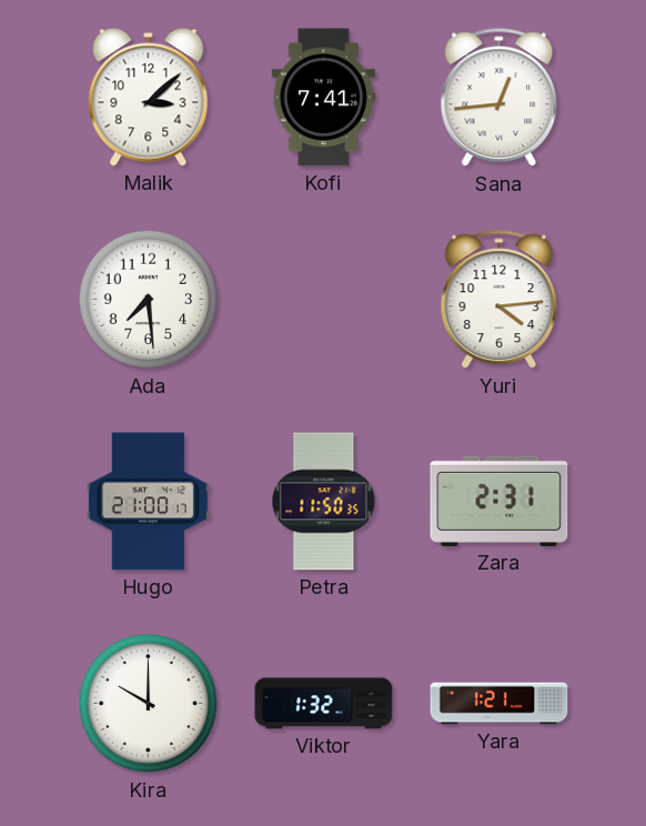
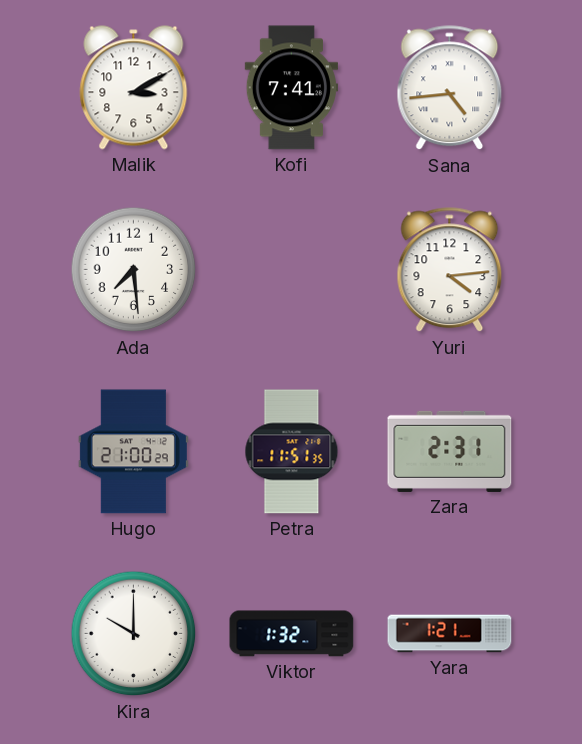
Malik: 3:08 -> 3:10
Sana: 12:44 -> 4:44
Hugo: 21:00:17 -> 21:00:29
Petra: 11:50 -> 11:51
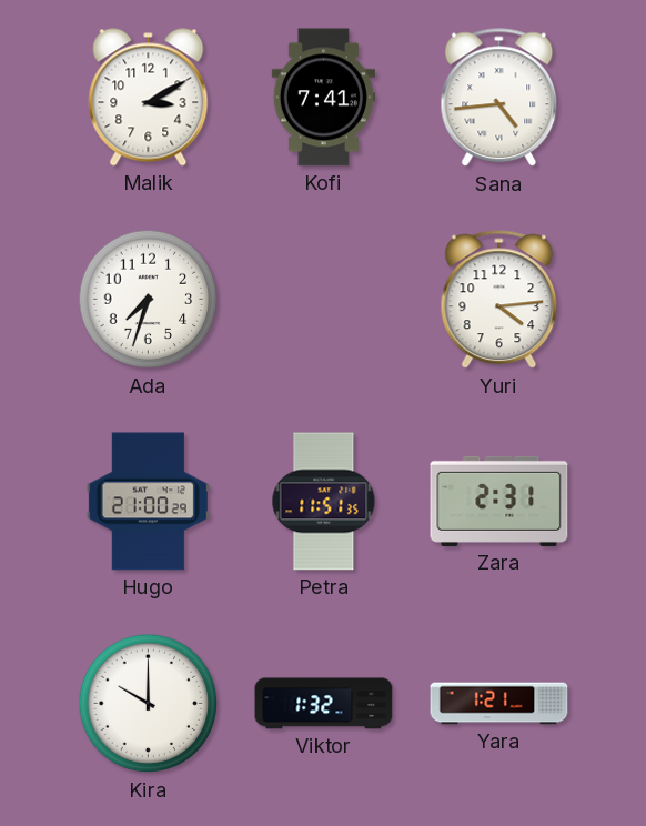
Ada: 7:29 -> 7:33
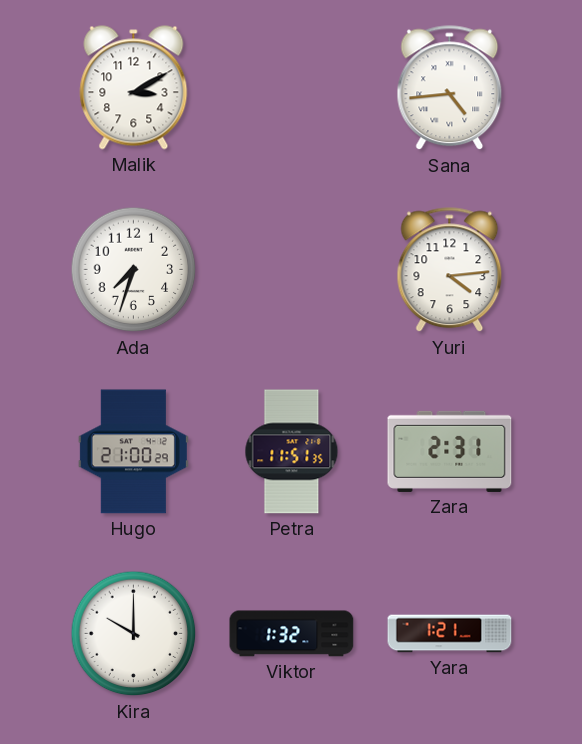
Kofi: 7:41 -> none
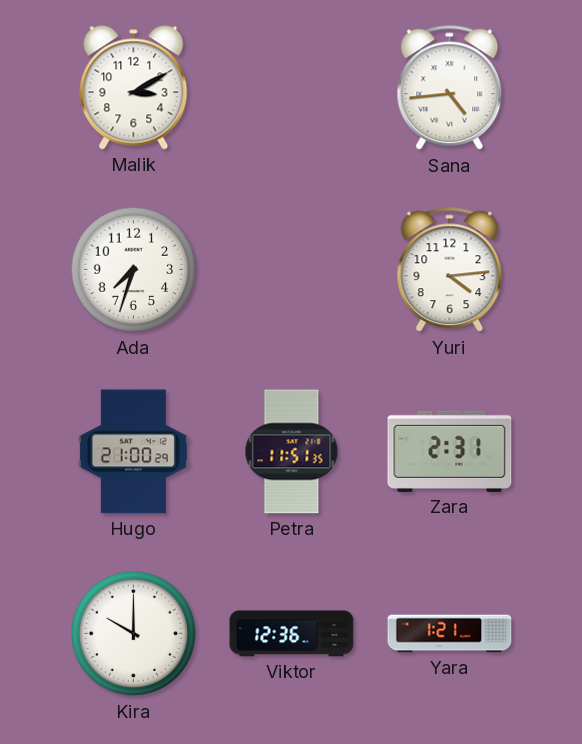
Viktor: 1:32 -> 12:36
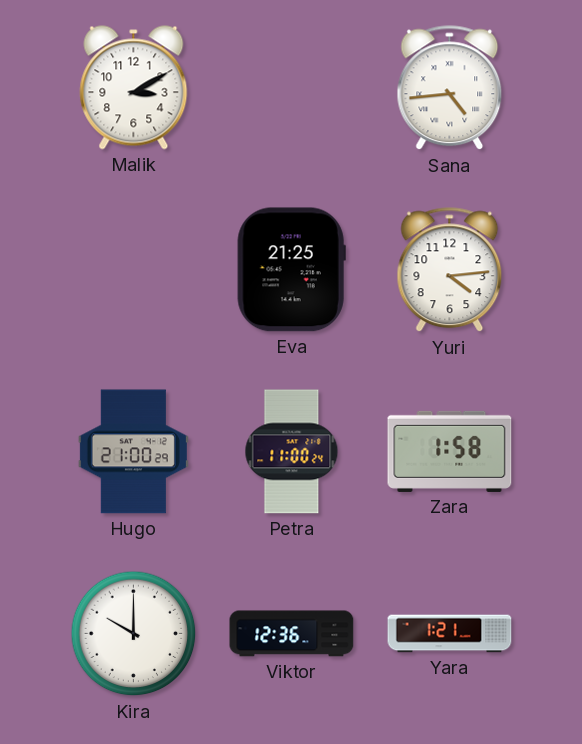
Ada: 7:33 -> none
Eva: none -> 21:25
Petra: 11:51 -> 11:00
Zara: 2:31 -> 1:58
